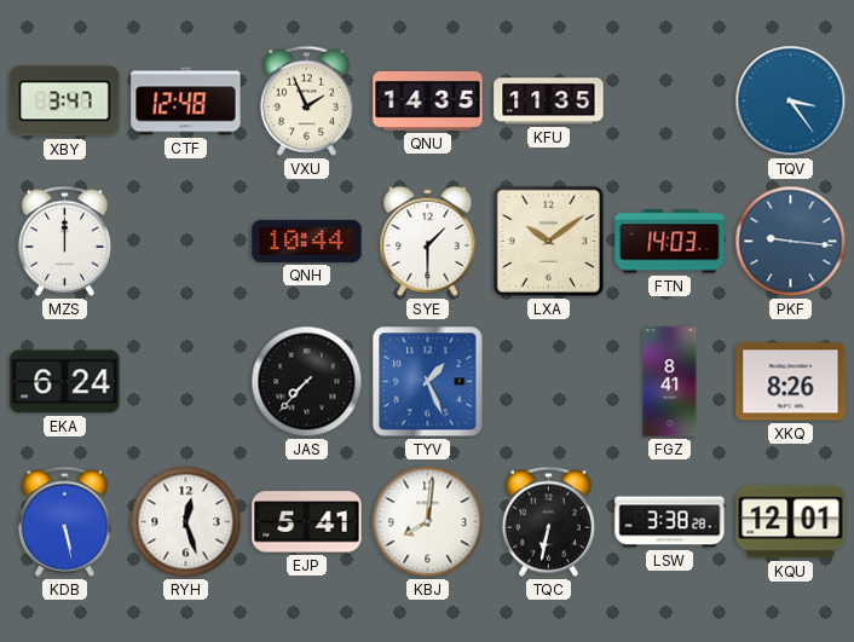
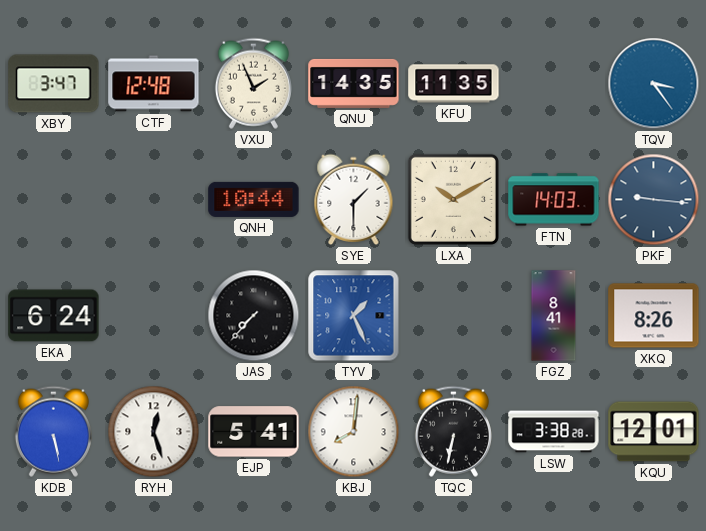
MZS: 12:00 -> none
LXA: 10:09 -> 10:10
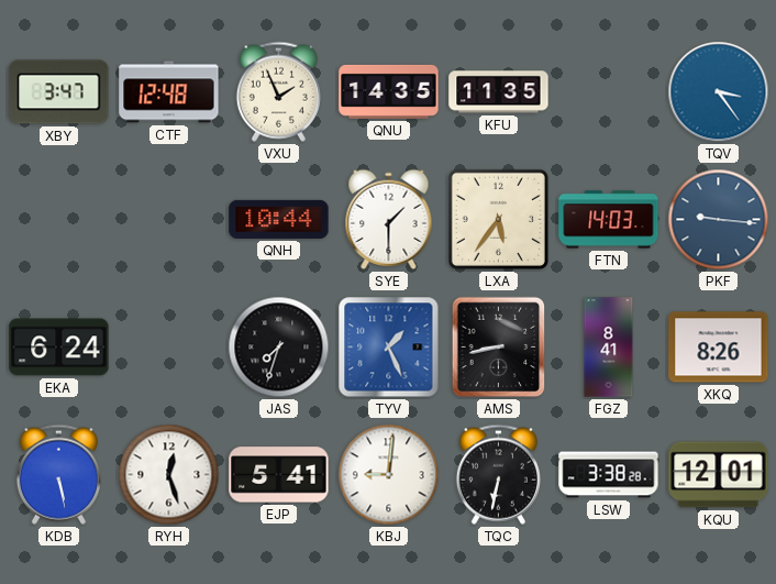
LXA: 10:10 -> 5:36
JAS: 7:37 -> 7:33
AMS: none -> 8:43
KBJ: 8:01 -> 9:01
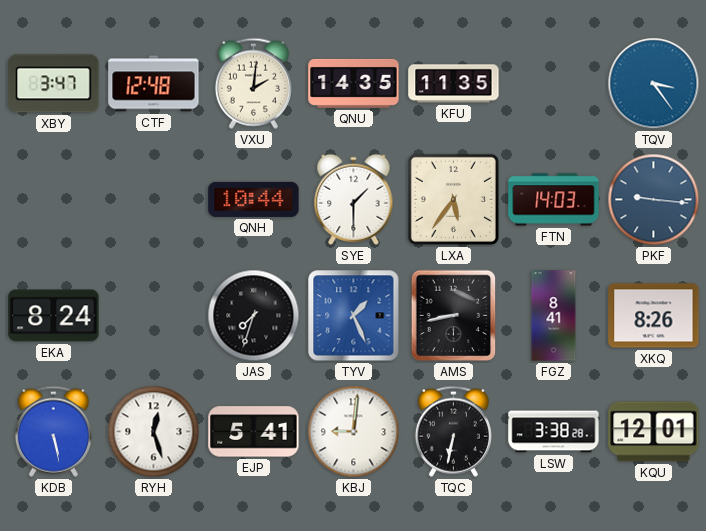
VXU: 1:56 -> 2:01
EKA: 6:24 -> 8:24
